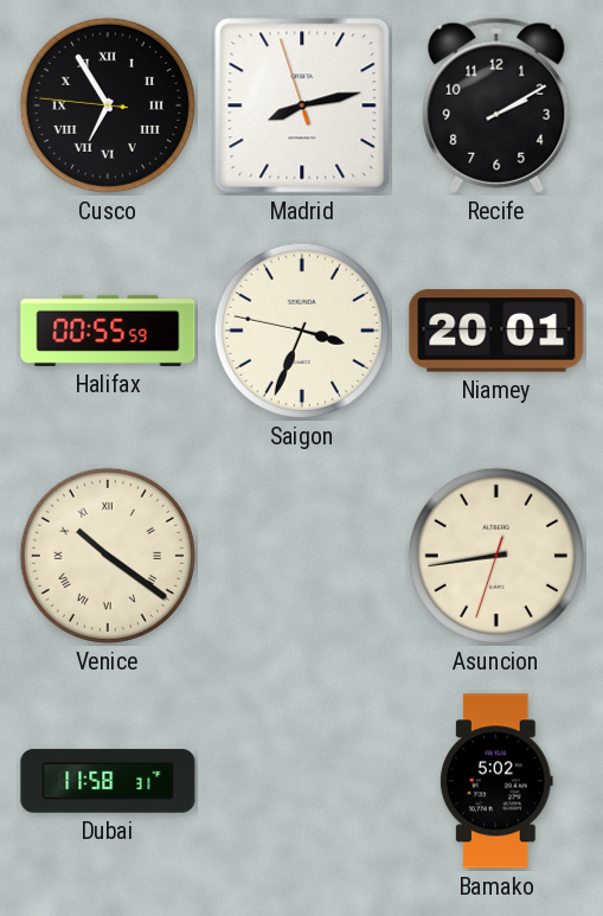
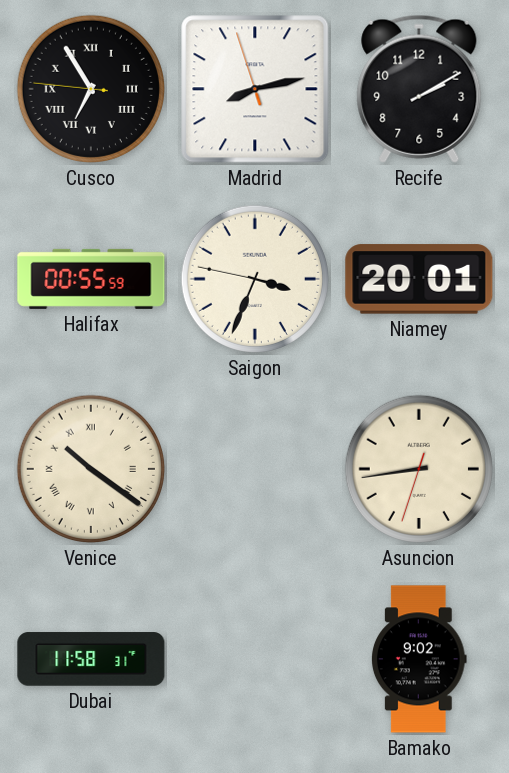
Bamako: 5:02 -> 9:02
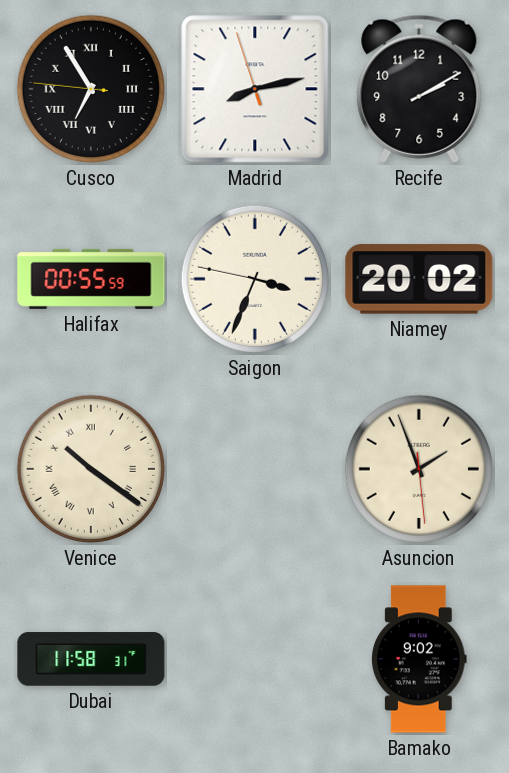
Niamey: 20:01 -> 20:02
Asuncion: 8:43 -> 1:56
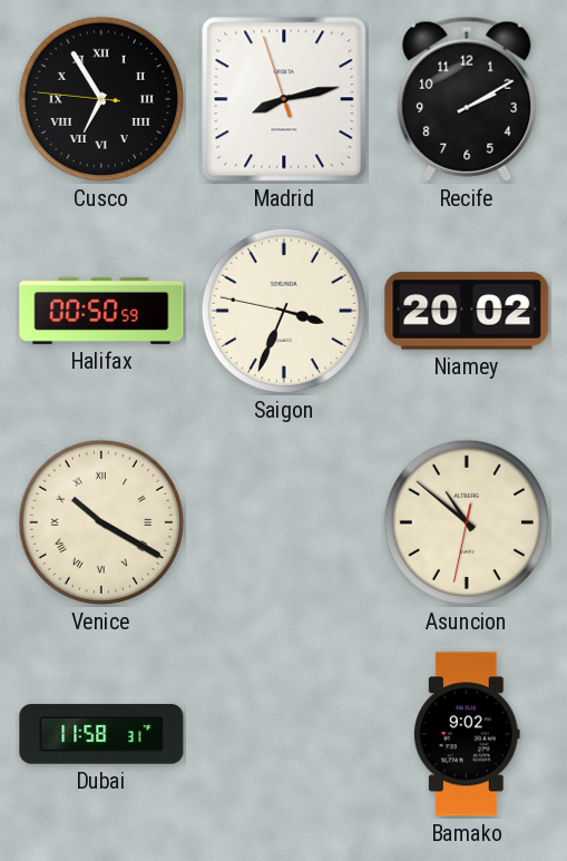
Halifax: 00:55 -> 00:50
Venice: 10:21 -> 10:20
Asuncion: 1:56 -> 10:51
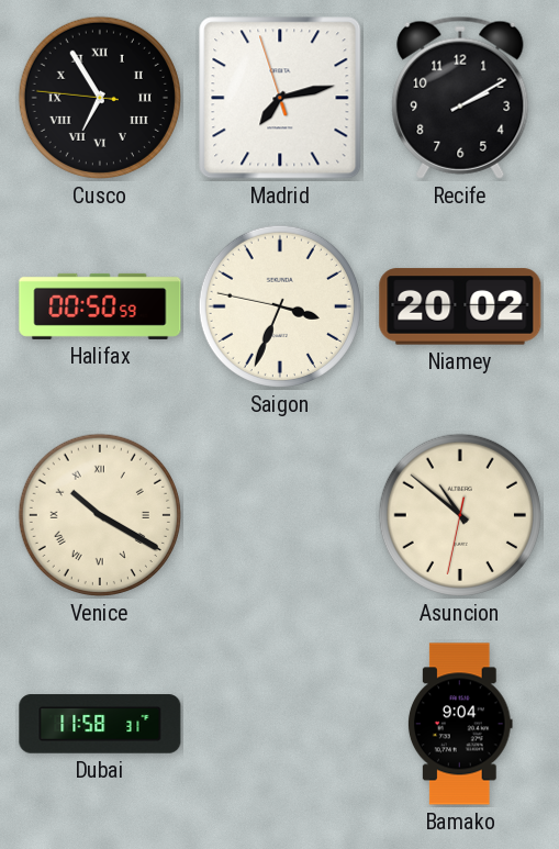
Madrid: 8:12 -> 7:12
Bamako: 9:02 -> 9:04
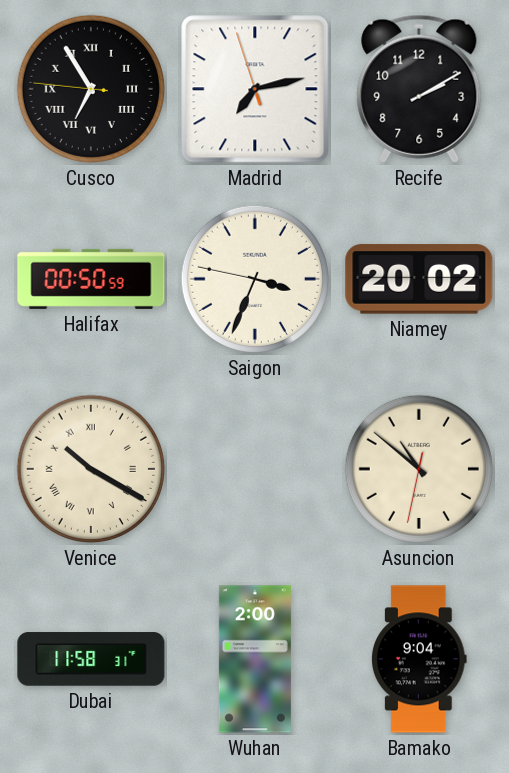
Wuhan: none -> 2:00
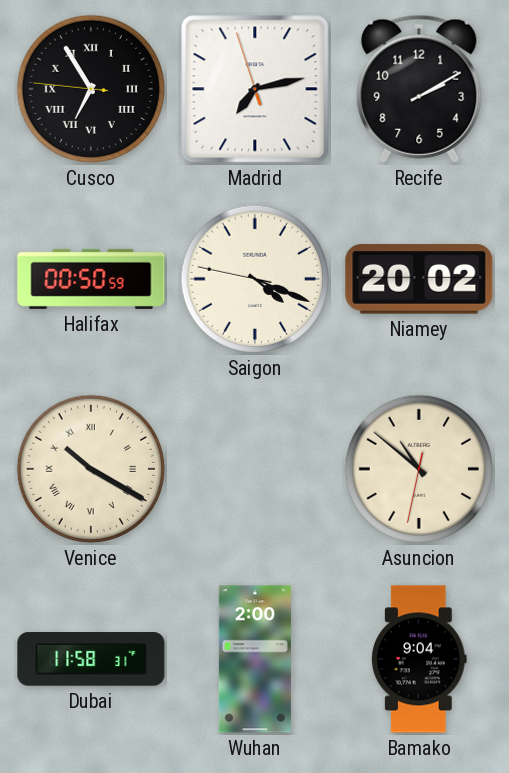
Saigon: 3:33 -> 4:18
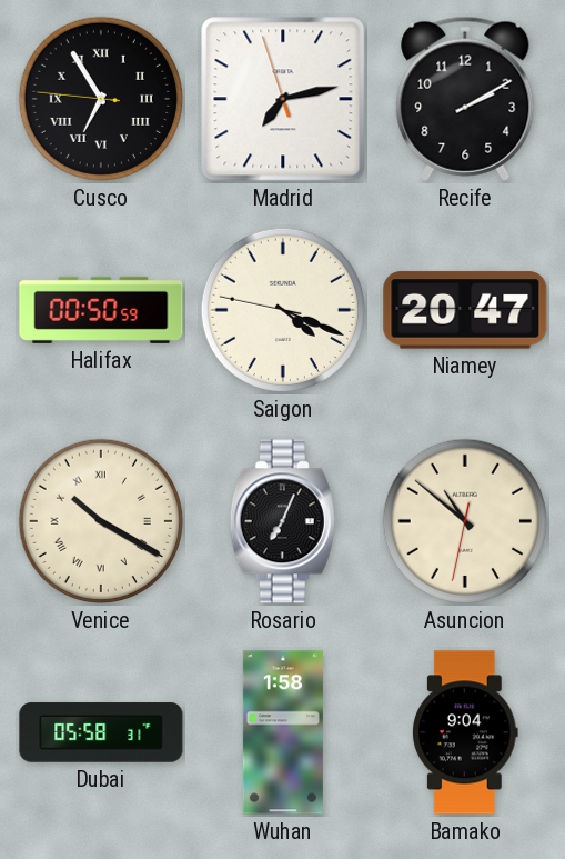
Niamey: 20:02 -> 20:47
Rosario: none -> 7:04
Dubai: 11:58 -> 05:58
Wuhan: 2:00 -> 1:58
